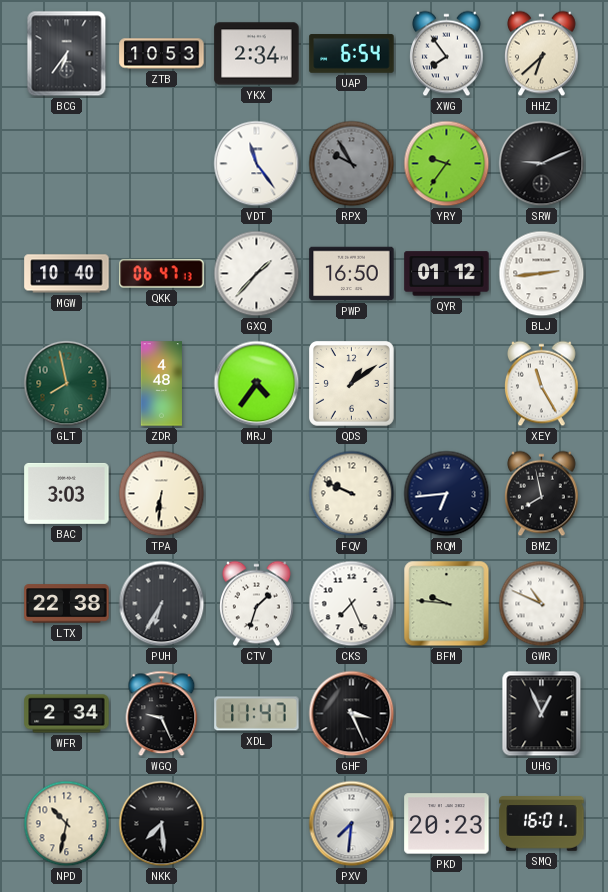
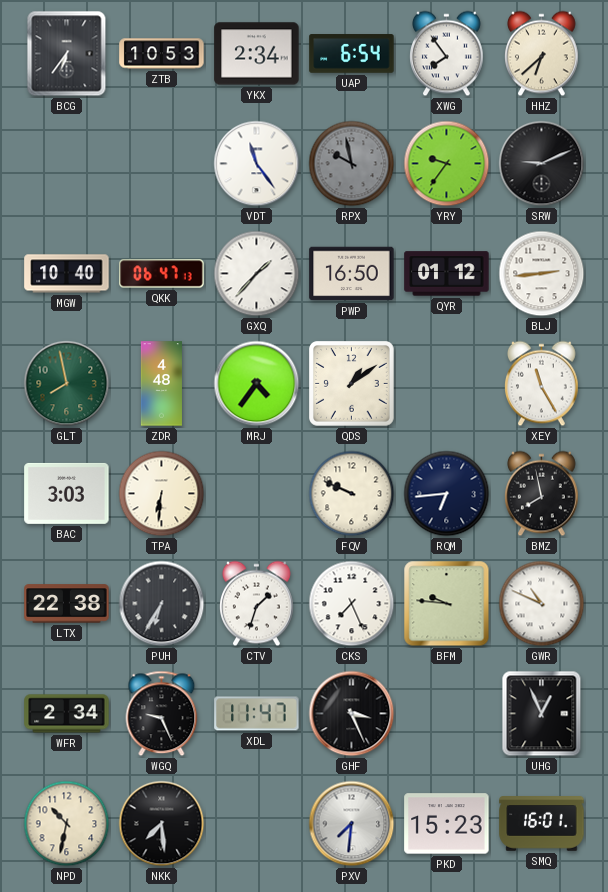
RPX: 9:55 -> 9:58
PKD: 20:23 -> 15:23
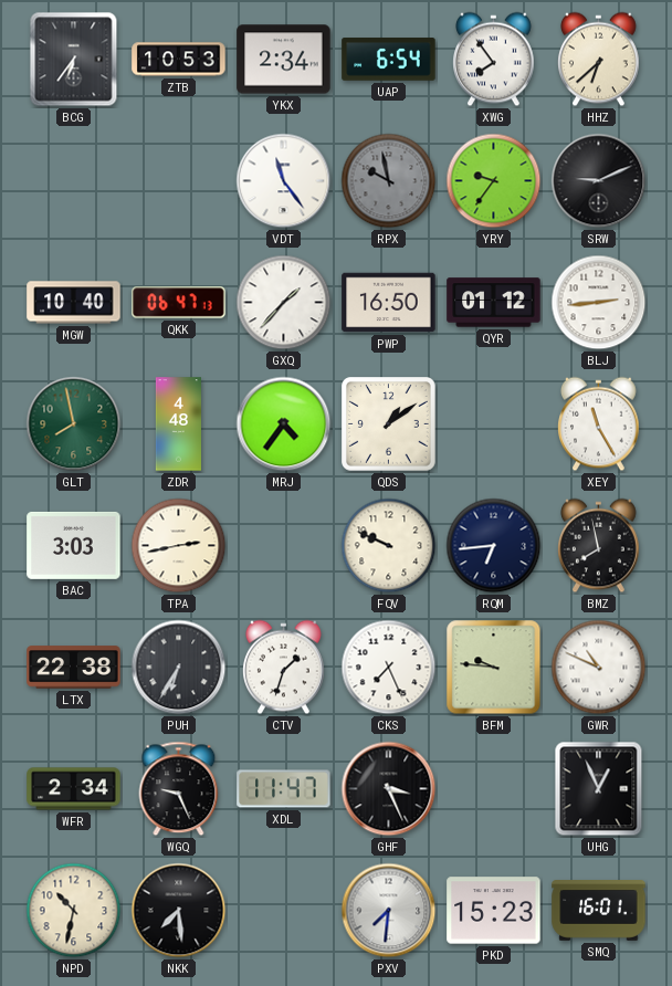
TPA: 6:31 -> 2:43
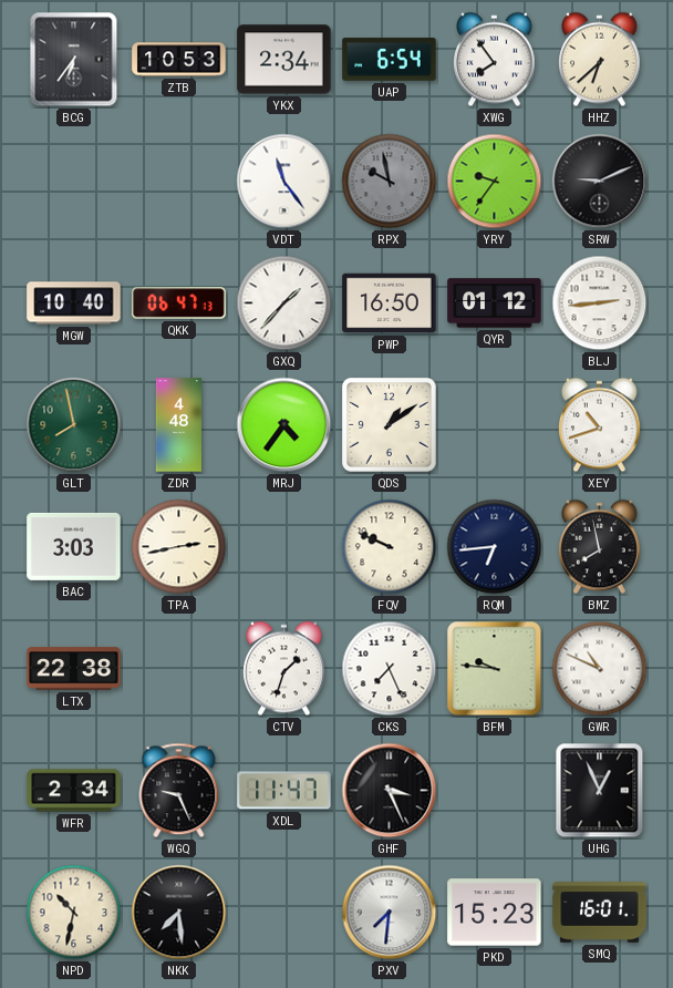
XEY: 11:25 -> 10:42
PUH: 6:35 -> none
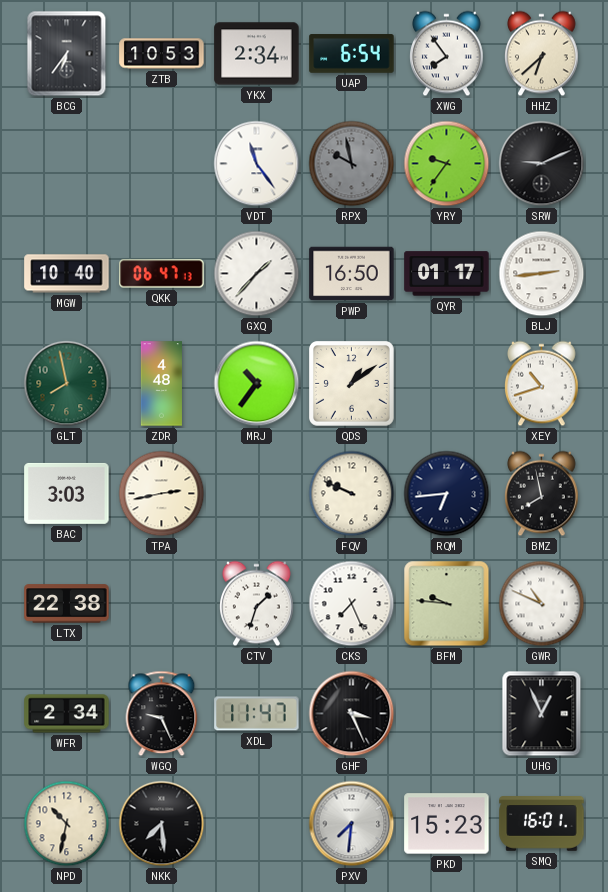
QYR: 01:12 -> 01:17
MRJ: 4:36 -> 10:36
